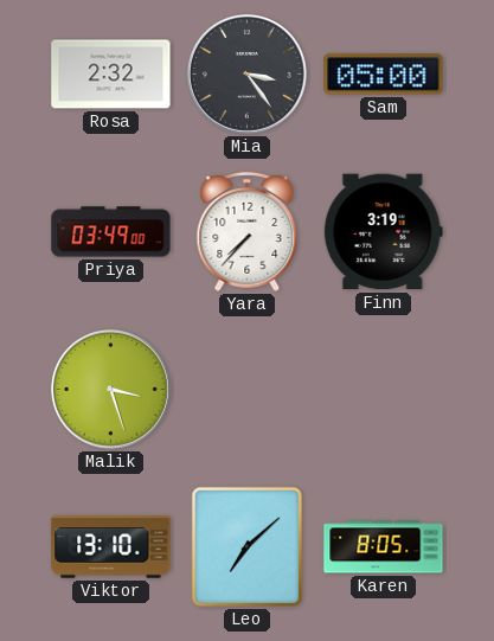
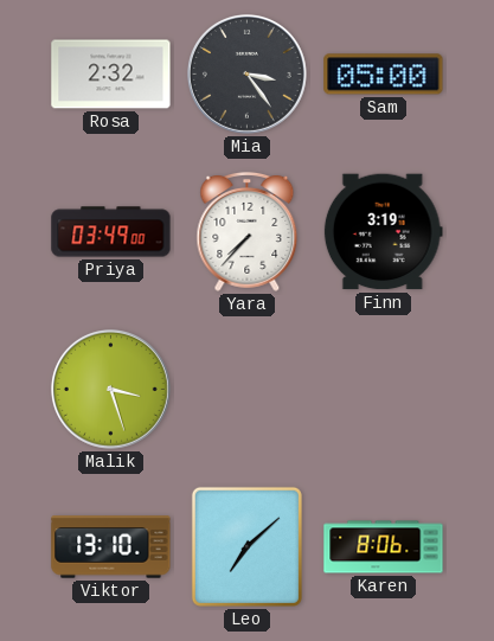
Karen: 8:05 -> 8:06
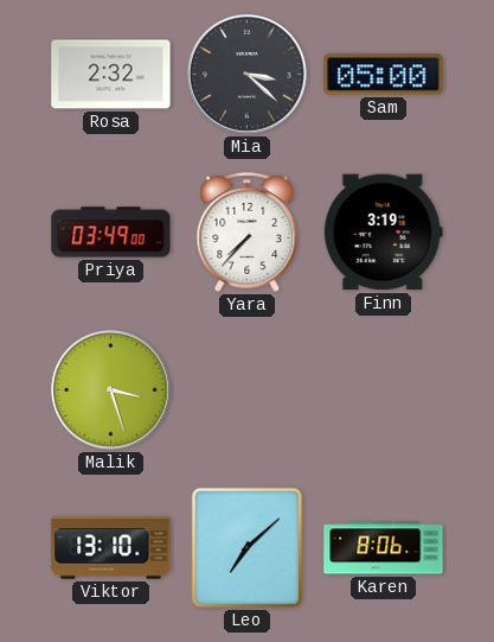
Mia: 3:24 -> 3:22
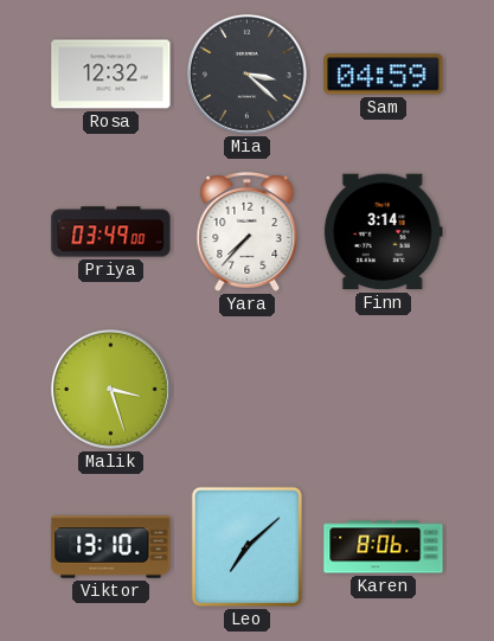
Rosa: 2:32 -> 12:32
Sam: 05:00 -> 04:59
Finn: 3:19 -> 3:14
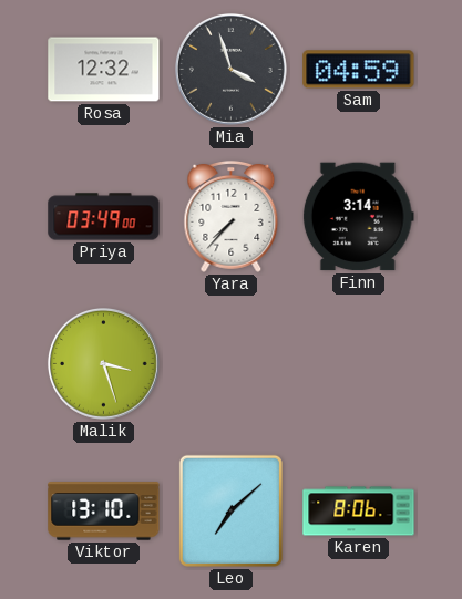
Mia: 3:22 -> 3:57
